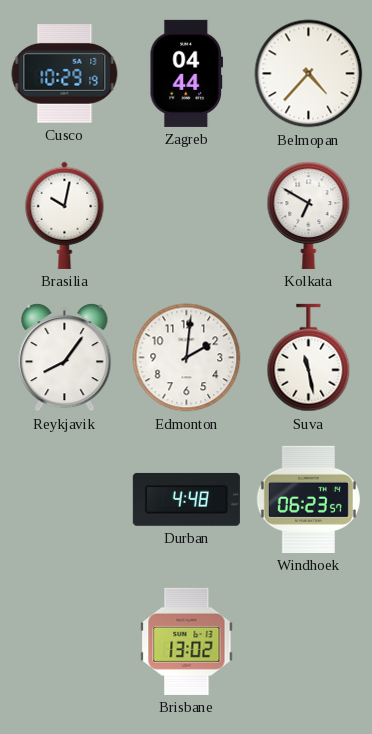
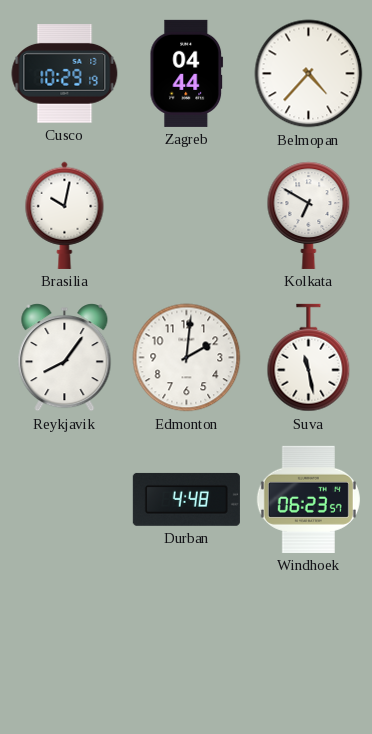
Brisbane: 13:02 -> none
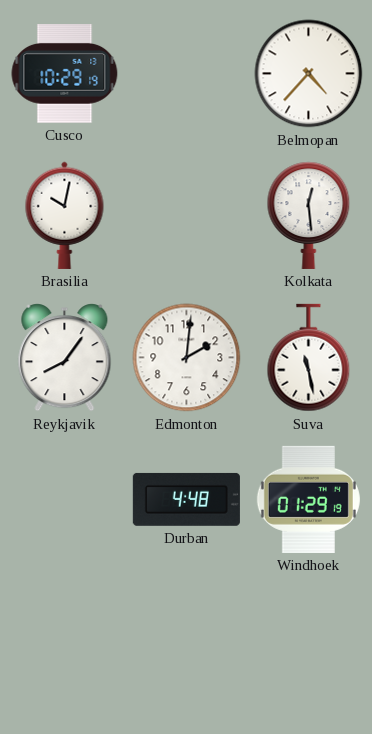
Zagreb: 04:44 -> none
Kolkata: 6:50 -> 12:29
Windhoek: 06:23 -> 01:29
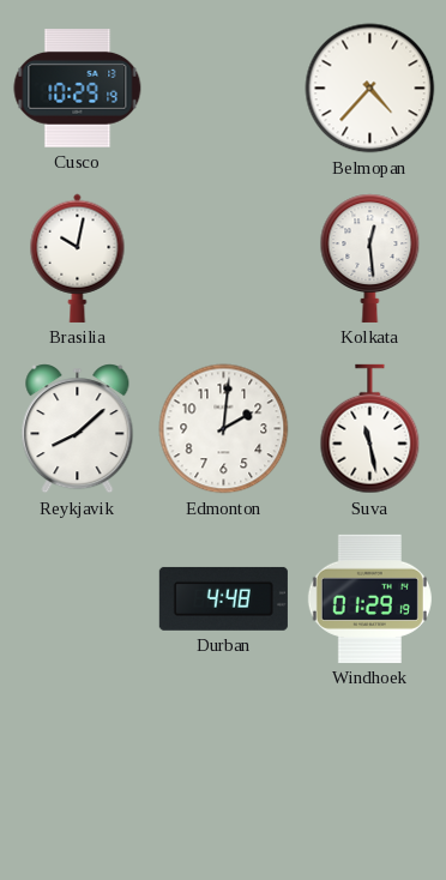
Reykjavik: 8:06 -> 8:08
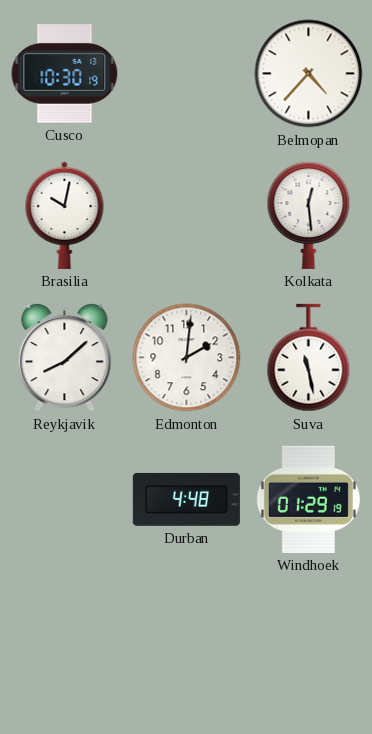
Cusco: 10:29 -> 10:30
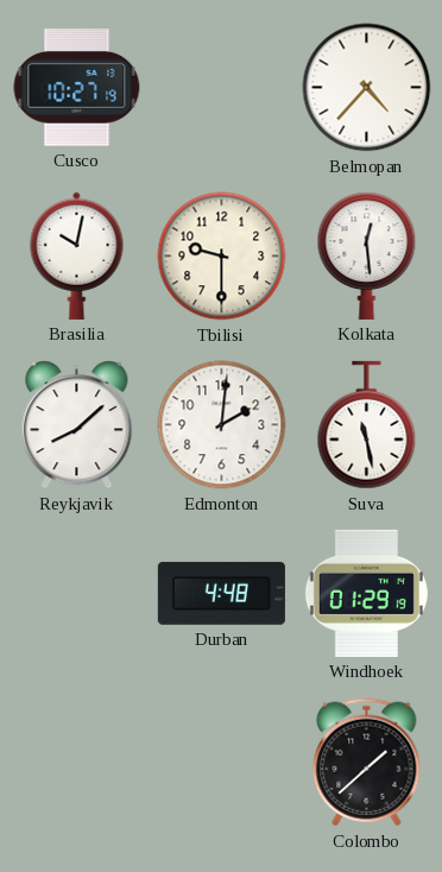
Cusco: 10:30 -> 10:27
Tbilisi: none -> 9:30
Colombo: none -> 1:38
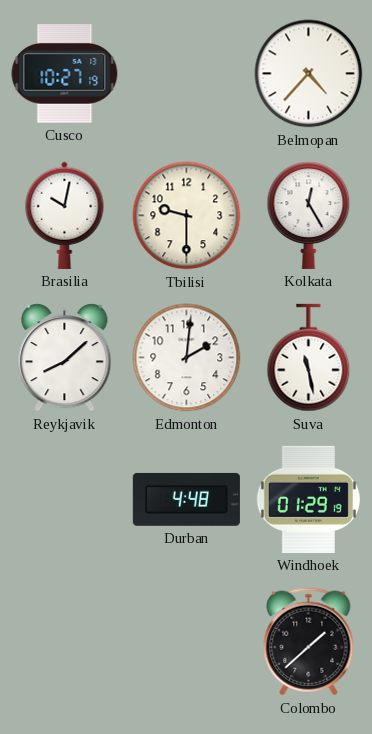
Kolkata: 12:29 -> 12:25
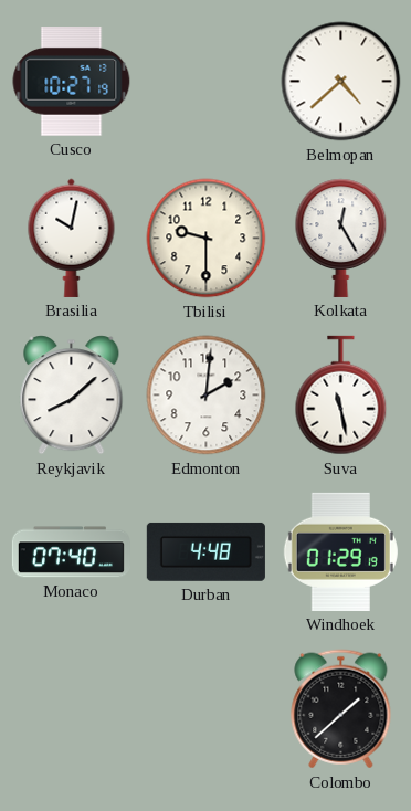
Belmopan: 4:37 -> 4:38
Monaco: none -> 07:40
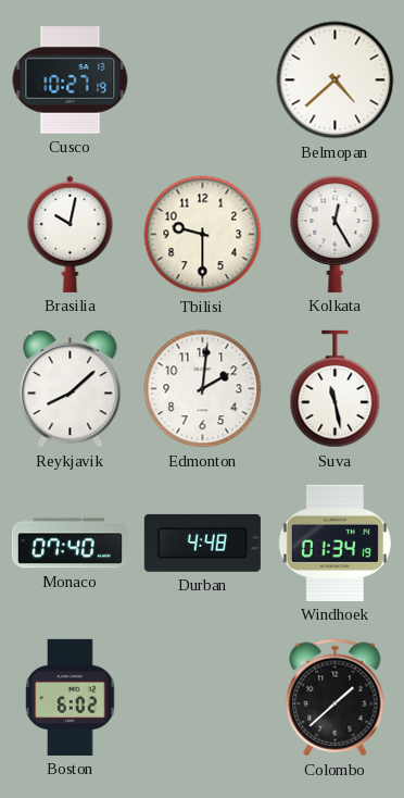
Windhoek: 01:29 -> 01:34
Boston: none -> 6:02
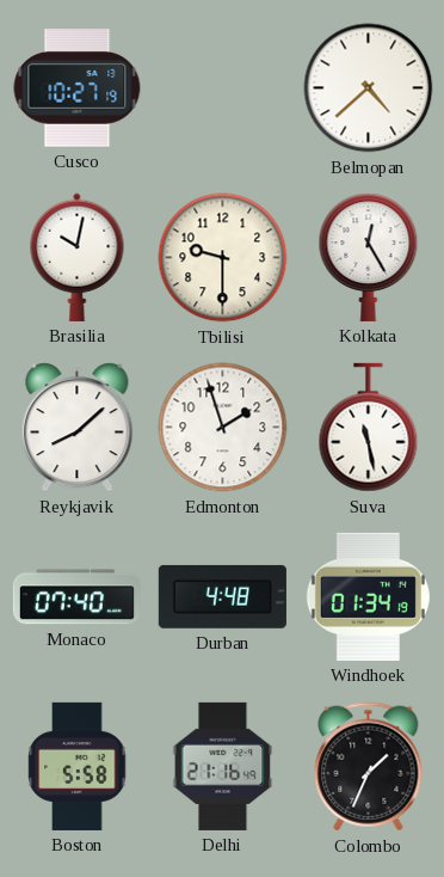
Edmonton: 2:01 -> 1:57
Boston: 6:02 -> 5:58
Delhi: none -> 21:16
Colombo: 1:38 -> 1:34
